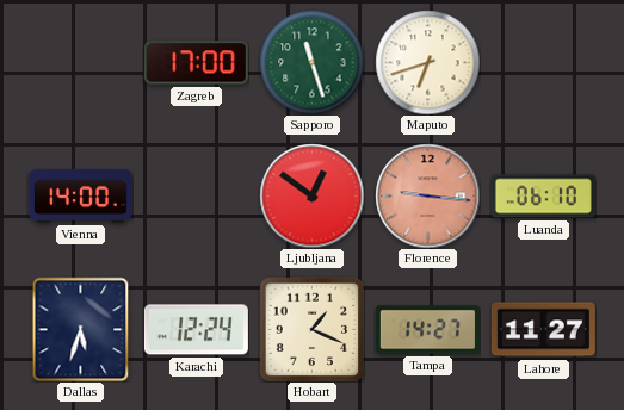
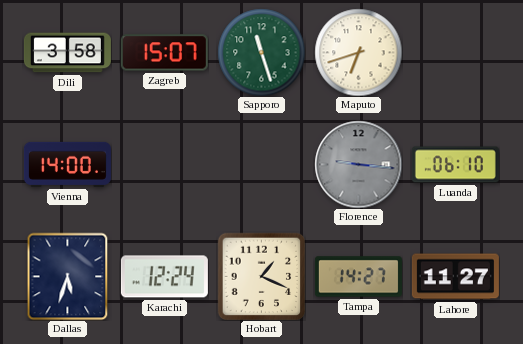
Dili: none -> 3:58
Zagreb: 17:00 -> 15:07
Ljubljana: 12:51 -> none
Florence dial: salmon -> grey
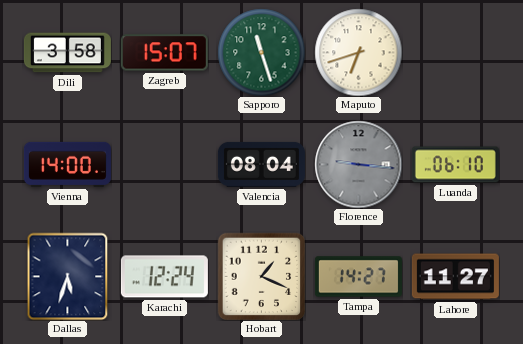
Valencia: none -> 08:04
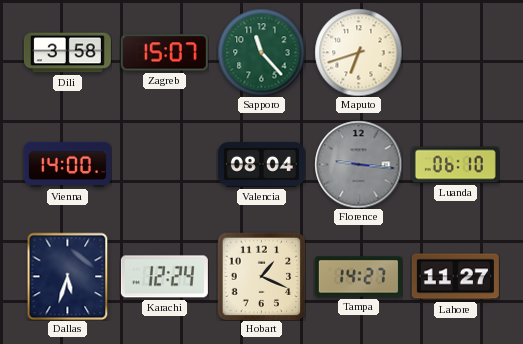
Sapporo: 11:27 -> 11:23
